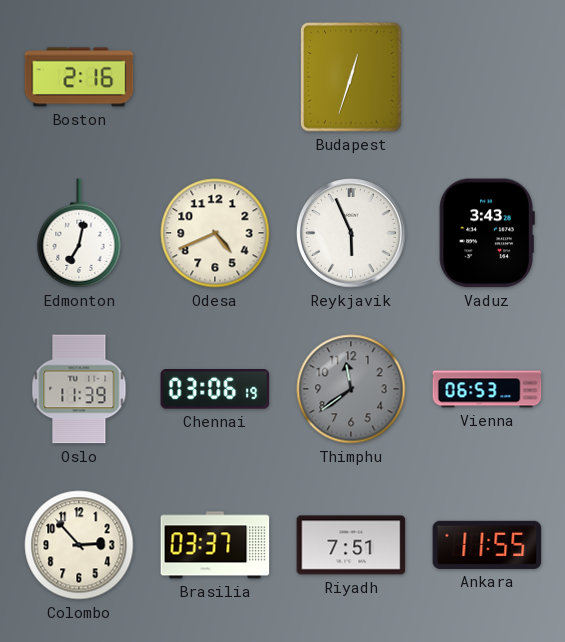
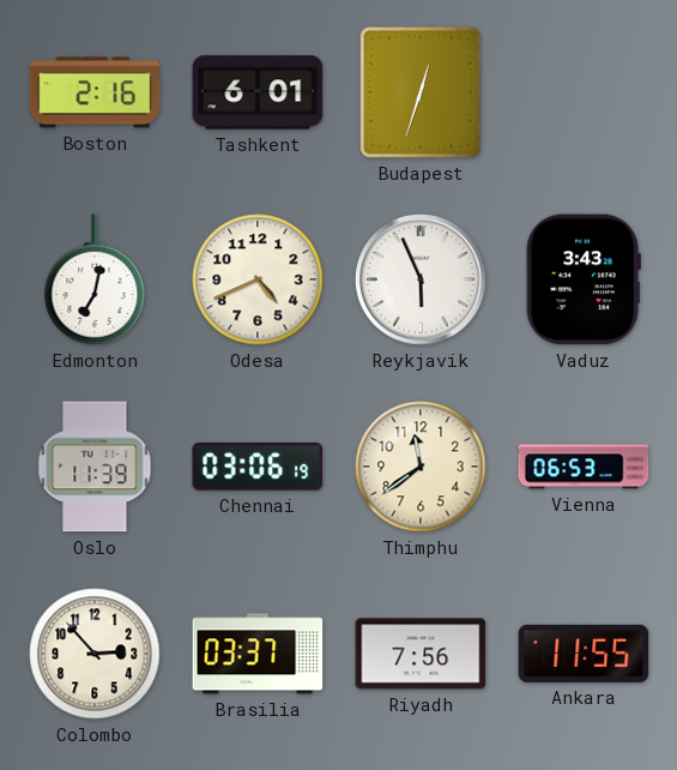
Tashkent: none -> 6:01
Thimphu dial: grey -> cream
Riyadh: 7:51 -> 7:56
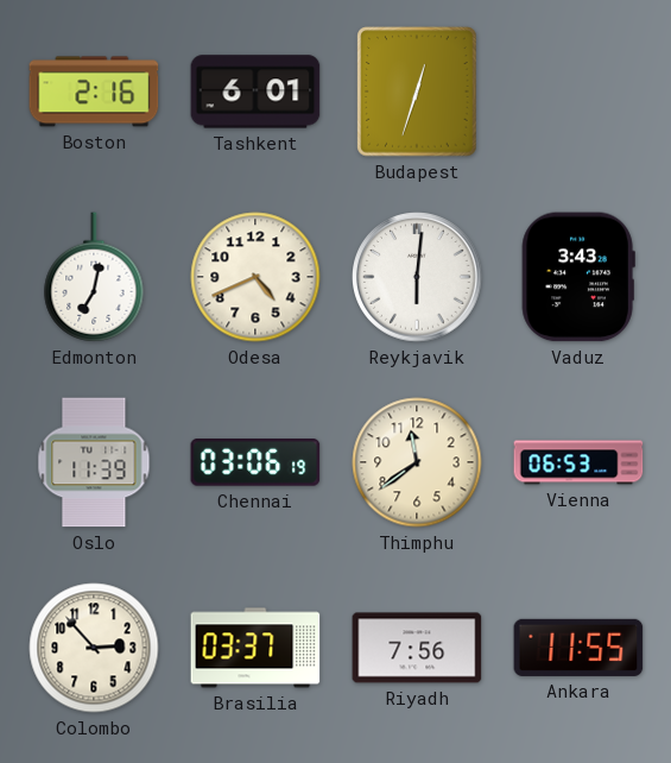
Reykjavik: 5:56 -> 6:01
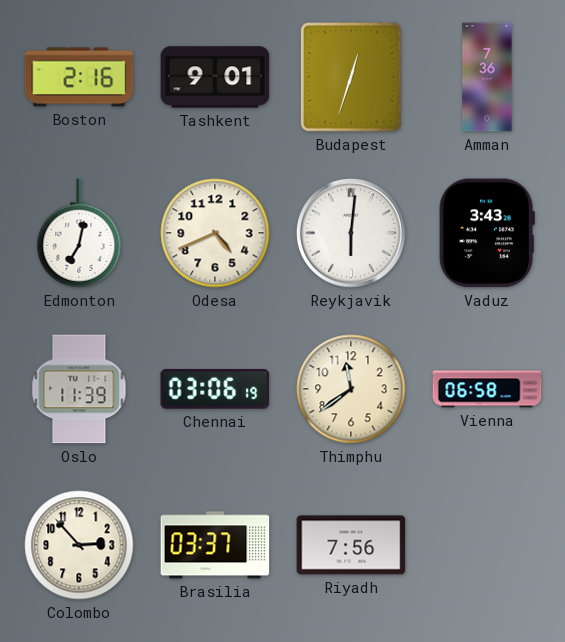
Tashkent: 6:01 -> 9:01
Amman: none -> 7:36
Vienna: 06:53 -> 06:58
Ankara: 11:55 -> none
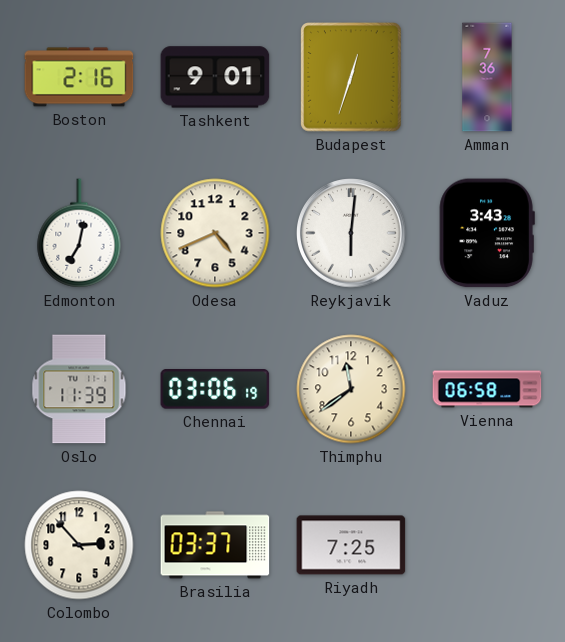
Riyadh: 7:56 -> 7:25
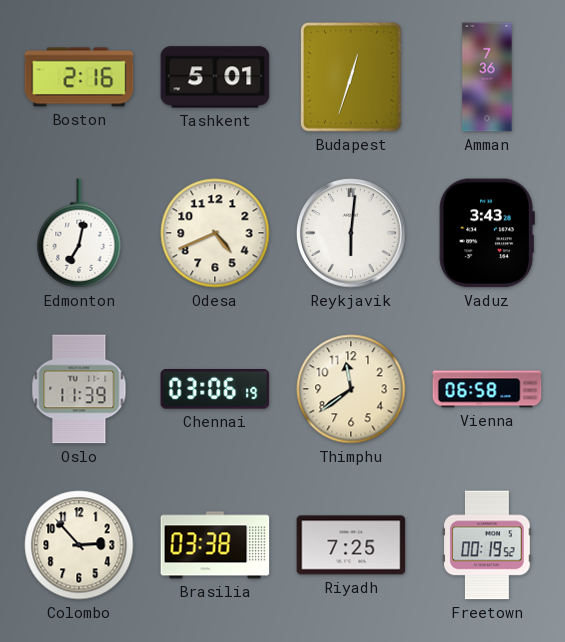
Tashkent: 9:01 -> 5:01
Brasilia: 03:37 -> 03:38
Freetown: none -> 00:19
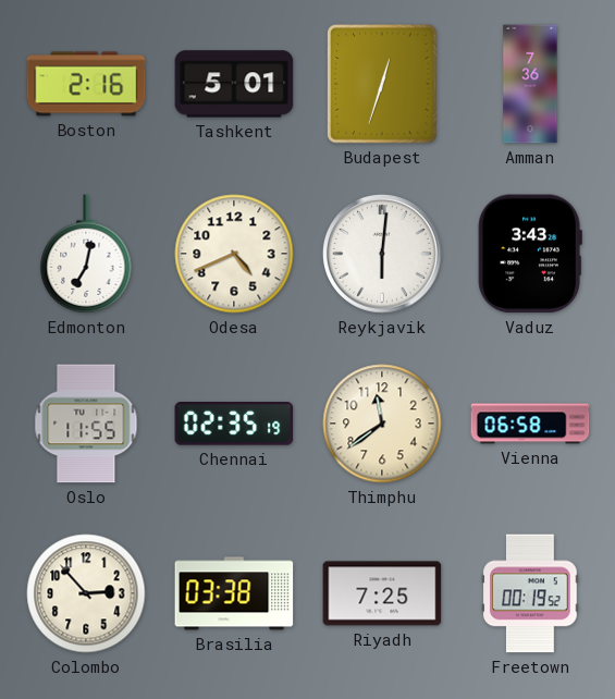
Oslo: 11:39 -> 11:55
Chennai: 03:06 -> 02:35
